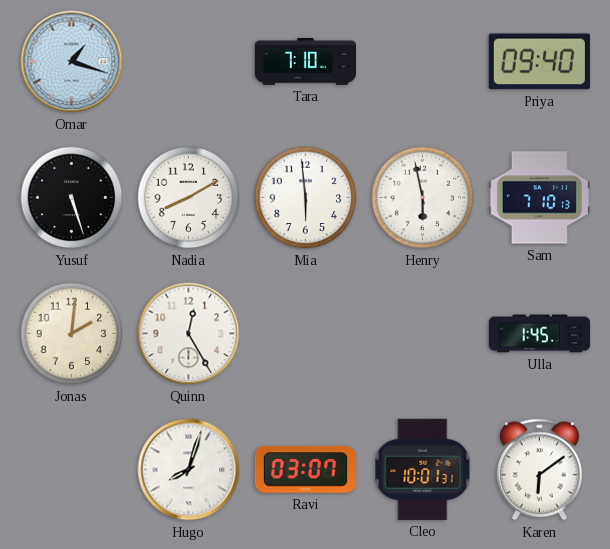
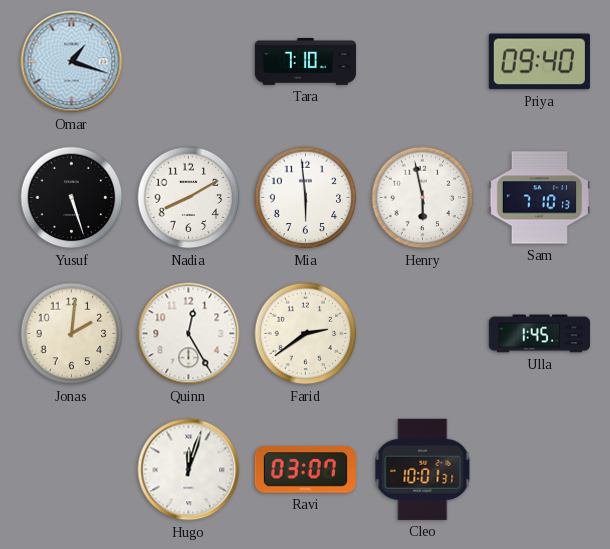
Farid: none -> 2:39
Hugo: 8:03 -> 12:03
Karen: 6:09 -> none
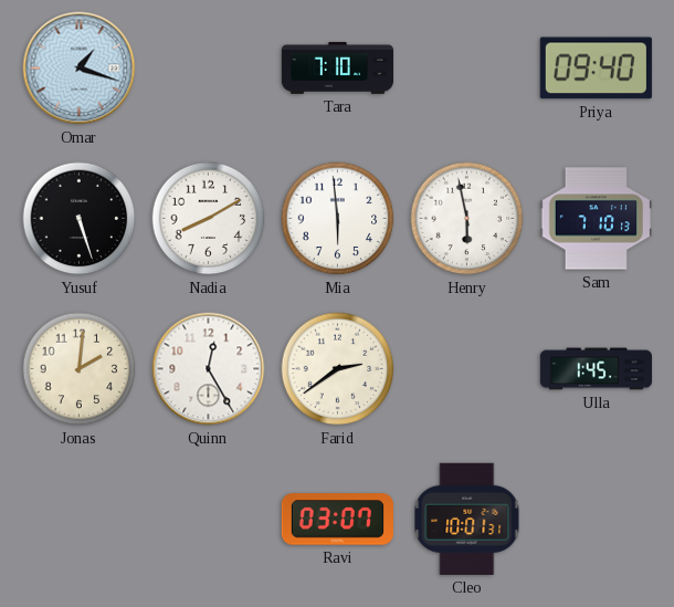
Hugo: 12:03 -> none
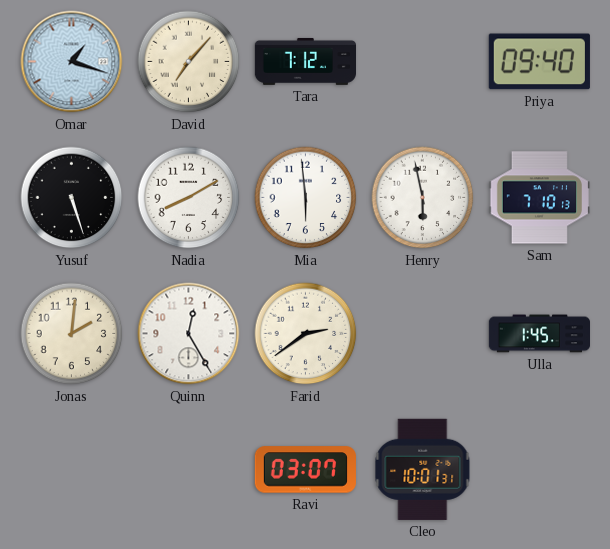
David: none -> 7:07
Tara: 7:10 -> 7:12
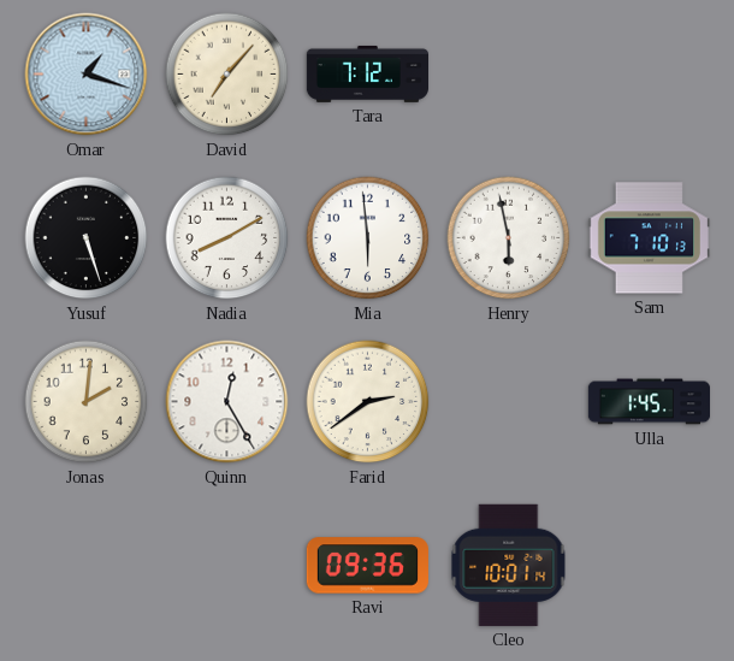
Priya: 09:40 -> none
Ravi: 03:07 -> 09:36
Cleo: 10:01:31 -> 10:01:14
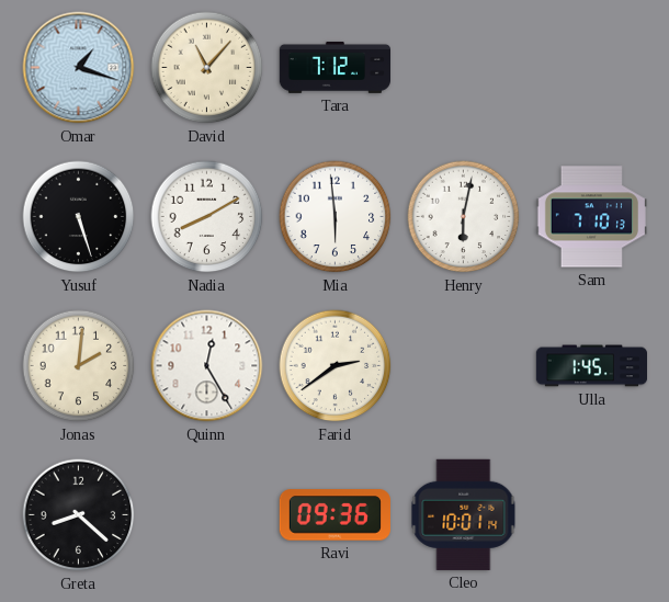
David: 7:07 -> 11:07
Henry: 5:58 -> 6:02
Greta: none -> 8:22
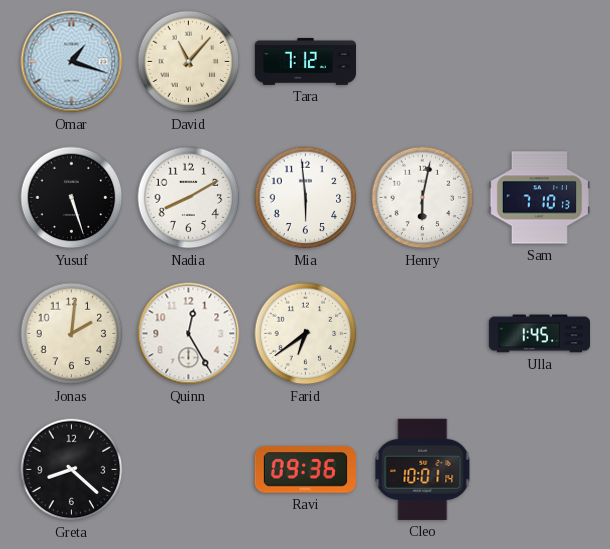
Farid: 2:39 -> 6:39
